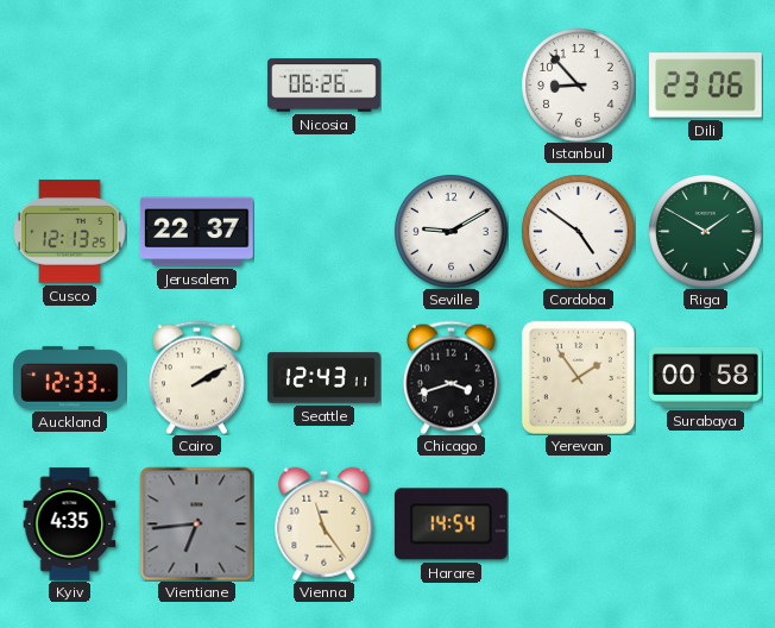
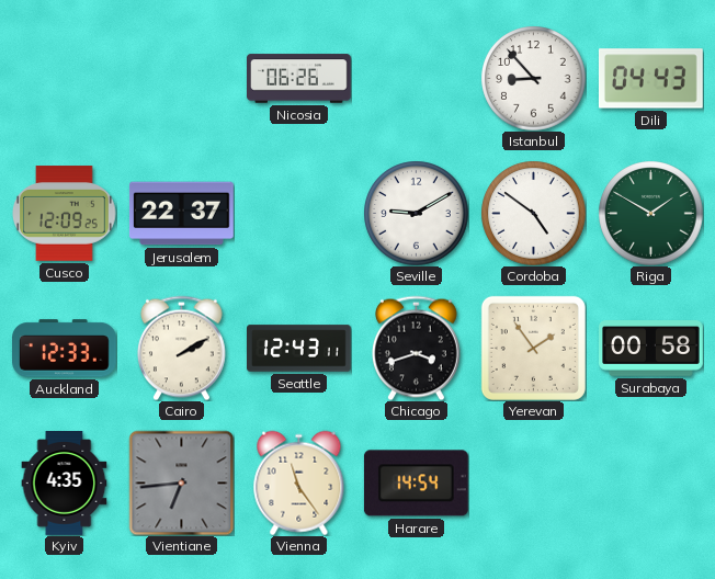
Dili: 23:06 -> 04:43
Cusco: 12:13 -> 12:09
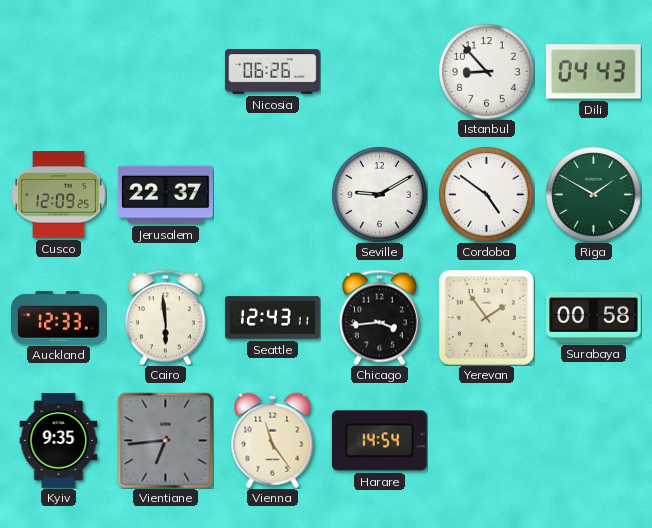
Cairo: 2:10 -> 5:59
Chicago: 3:42 -> 3:44
Kyiv: 4:35 -> 9:35
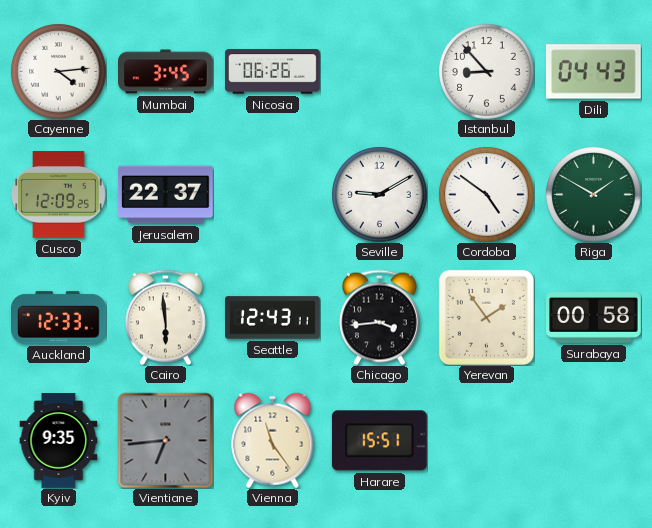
Cayenne: none -> 4:14
Mumbai: none -> 3:45
Harare: 14:54 -> 15:51
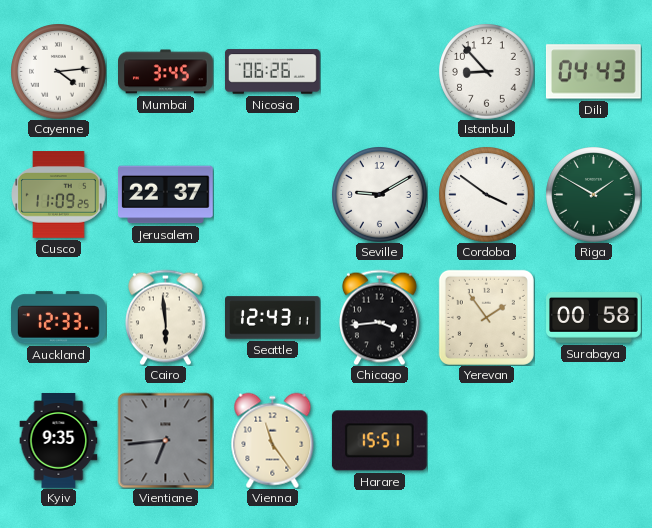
Cusco: 12:09 -> 11:09
Cordoba: 4:51 -> 3:51
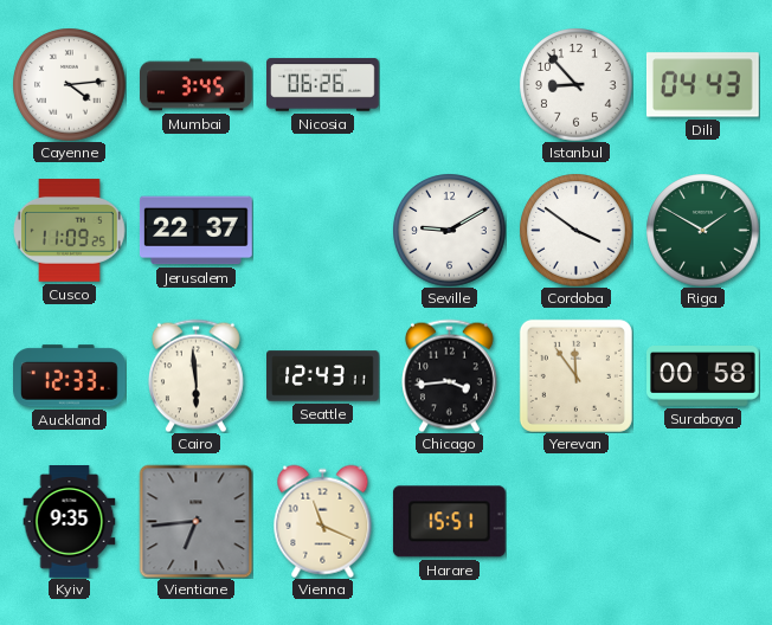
Yerevan: 1:54 -> 11:54
Vienna: 11:24 -> 11:19
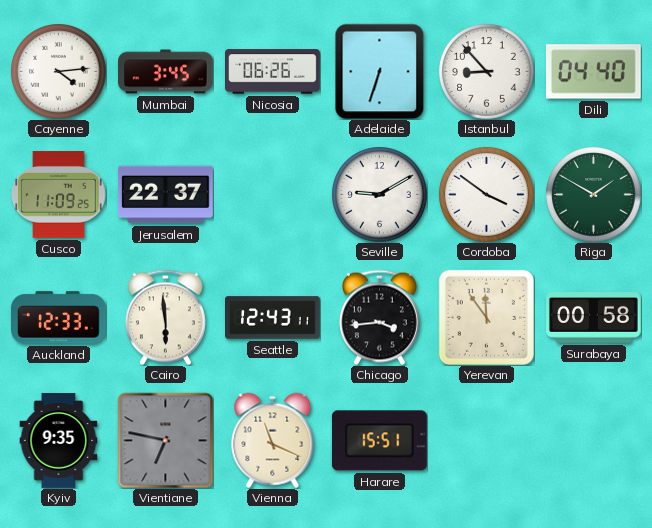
Adelaide: none -> 6:33
Dili: 04:43 -> 04:40
Vientiane: 6:44 -> 6:47
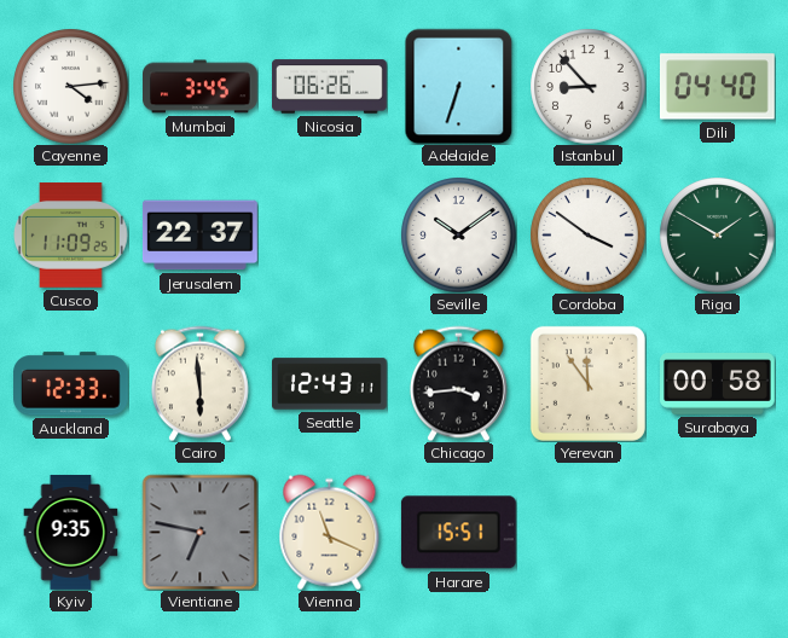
Seville: 9:10 -> 10:09
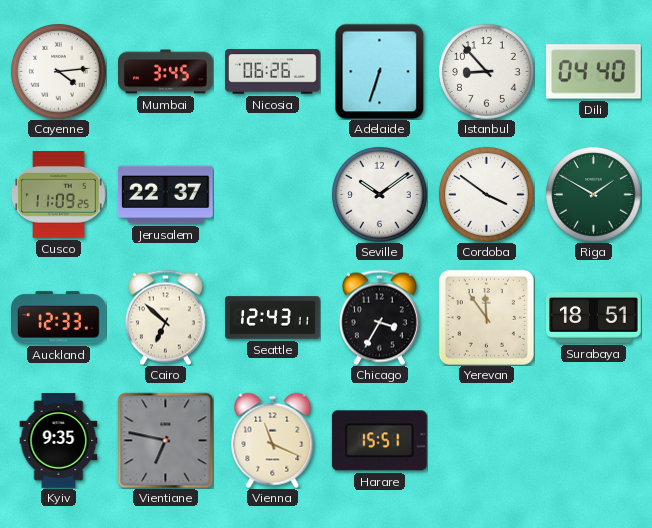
Cairo: 5:59 -> 6:52
Chicago: 3:44 -> 3:35
Surabaya: 00:58 -> 18:51
